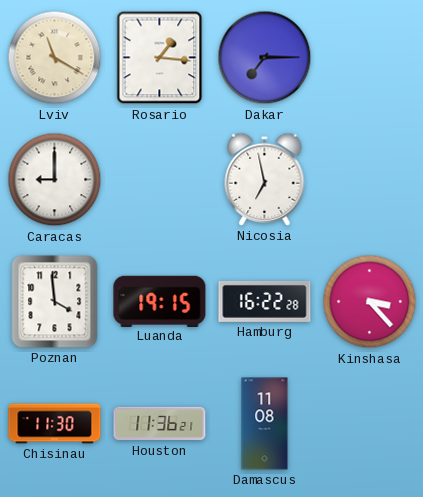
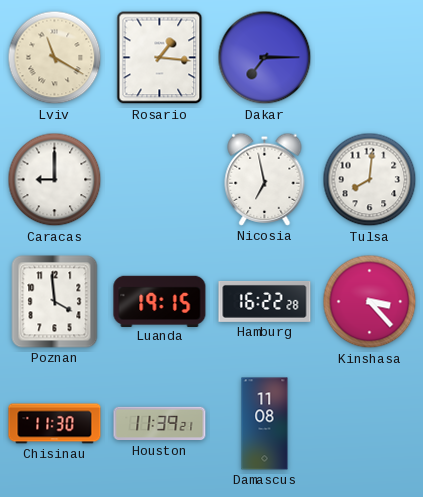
Tulsa: none -> 8:01
Houston: 11:36 -> 11:39
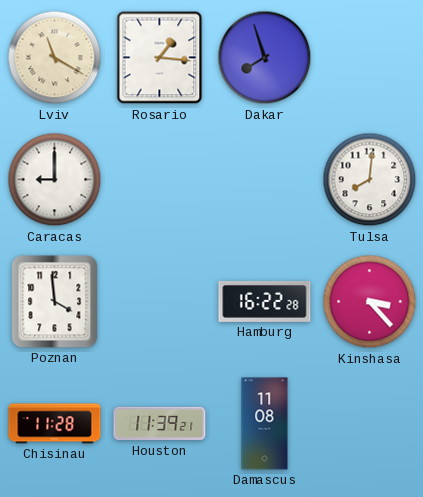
Dakar: 7:15 -> 7:57
Nicosia: 6:58 -> none
Luanda: 19:15 -> none
Chisinau: 11:30 -> 11:28
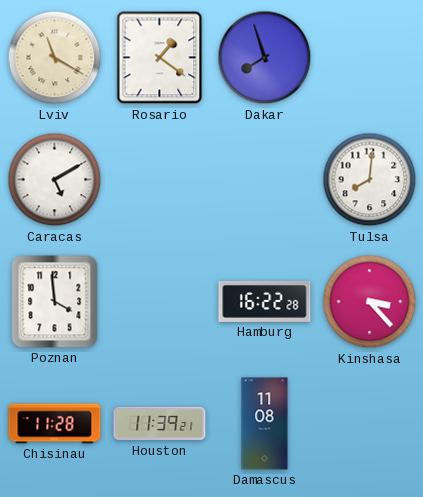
Rosario: 1:16 -> 1:21
Caracas: 9:00 -> 5:10
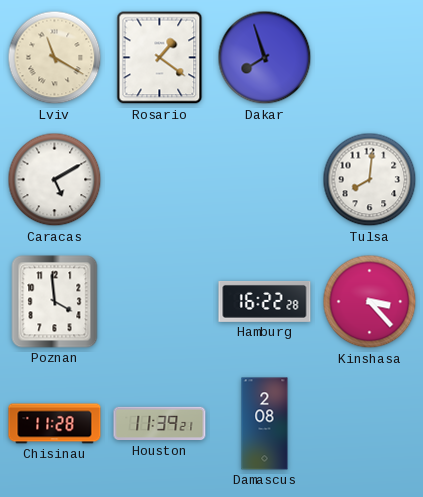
Damascus: 11:08 -> 2:08
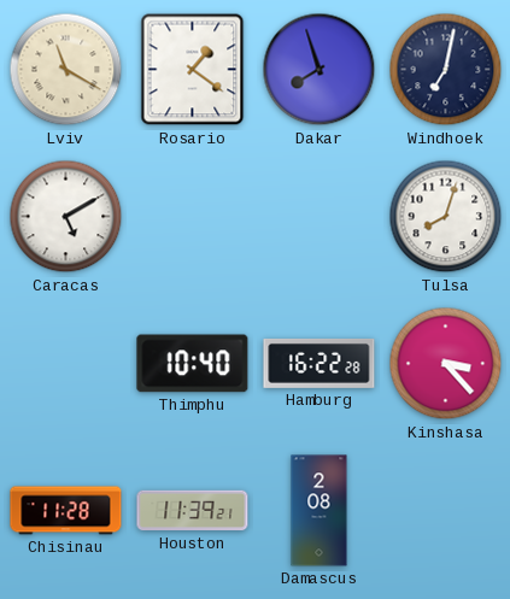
Windhoek: none -> 7:02
Tulsa: 8:01 -> 8:03
Poznan: 3:59 -> none
Thimphu: none -> 10:40
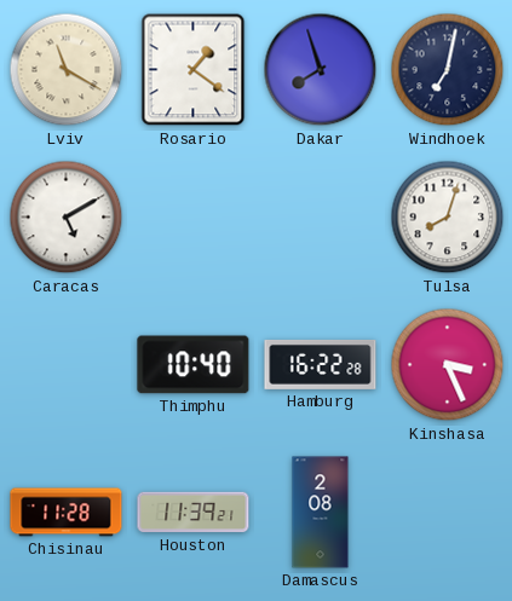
Kinshasa: 3:23 -> 3:26
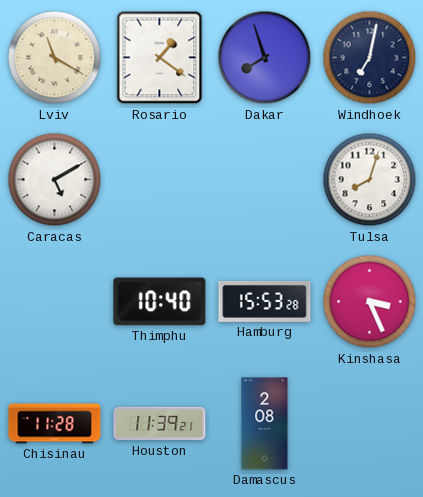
Hamburg: 16:22 -> 15:53
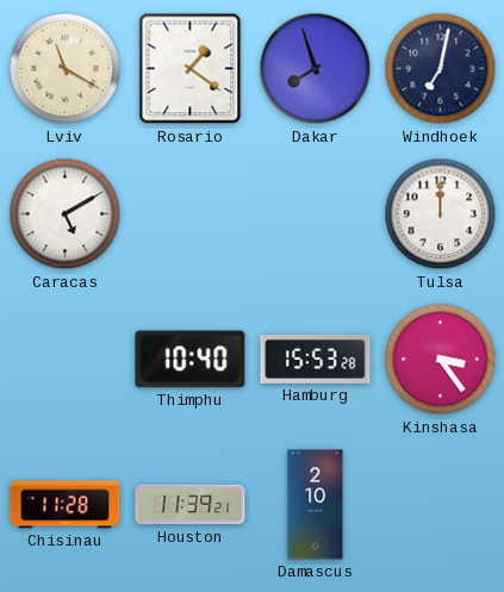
Tulsa: 8:03 -> 12:00
Kinshasa: 3:26 -> 3:24
Damascus: 2:08 -> 2:10
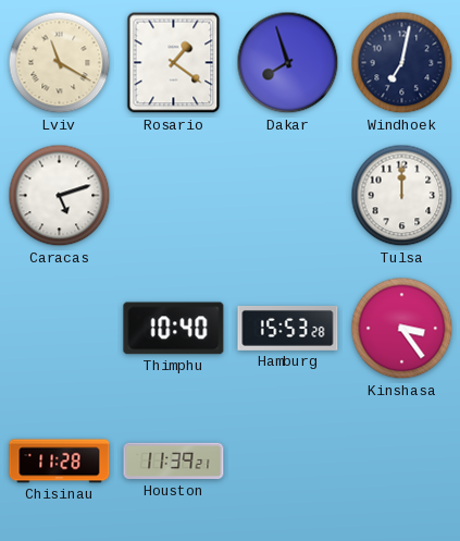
Caracas: 5:10 -> 5:12
Damascus: 2:10 -> none
